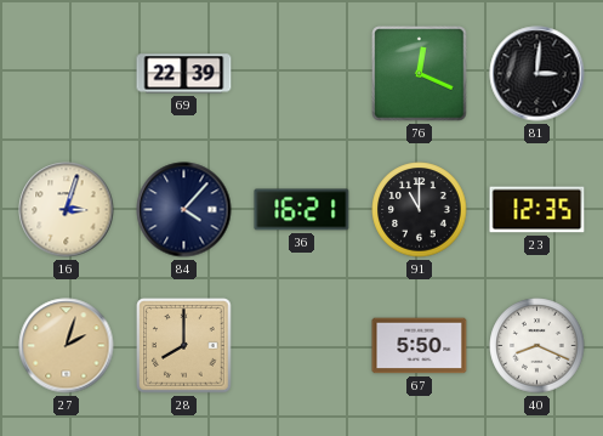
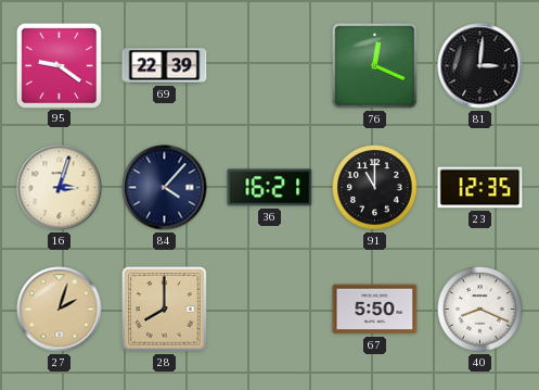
95: none -> 9:21
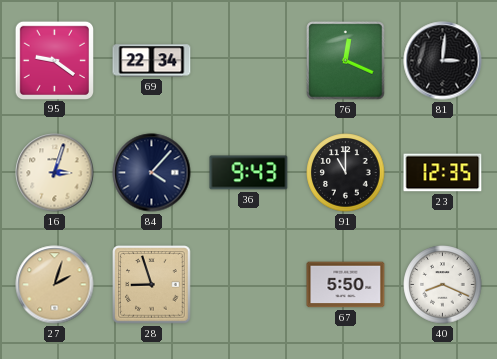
69: 22:39 -> 22:34
36: 16:21 -> 9:43
28: 8:00 -> 8:57
